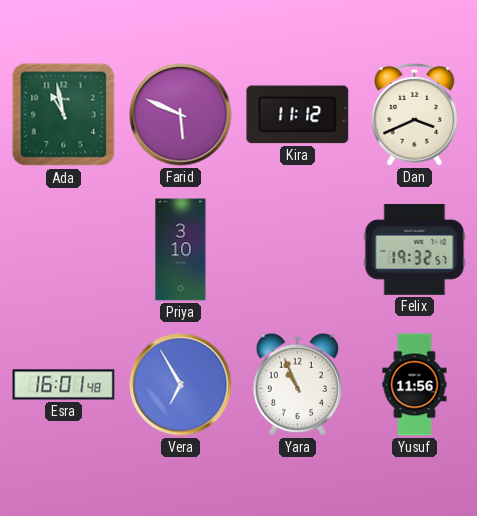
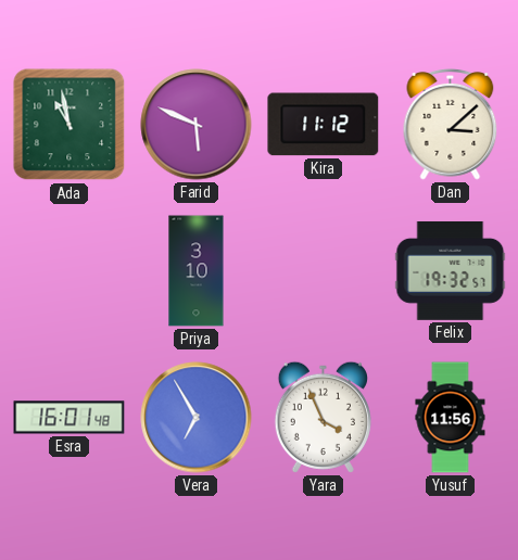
Dan: 3:41 -> 3:08
Yara: 10:56 -> 3:56
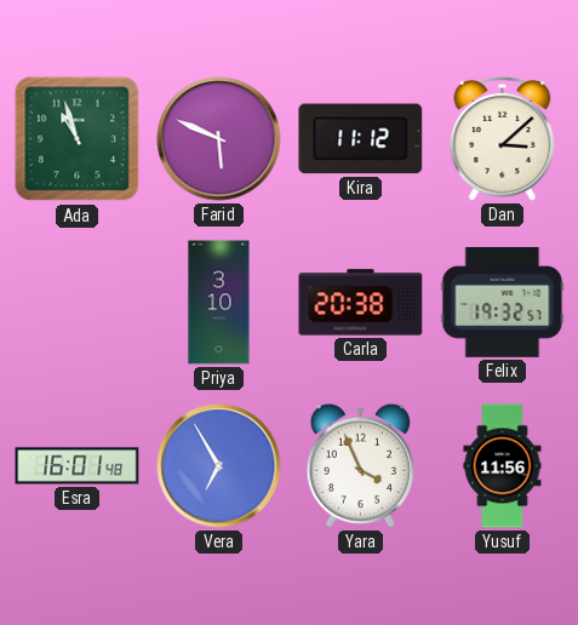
Ada: 10:58 -> 10:57
Carla: none -> 20:38
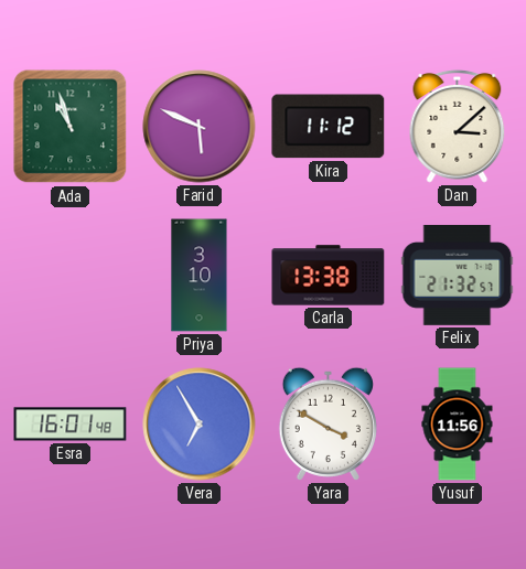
Carla: 20:38 -> 13:38
Felix: 19:32 -> 21:32
Yara: 3:56 -> 3:50
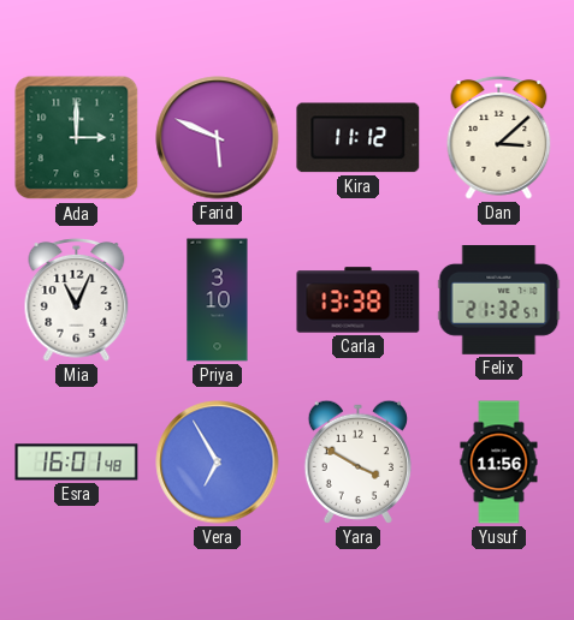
Ada: 10:57 -> 3:00
Mia: none -> 11:04
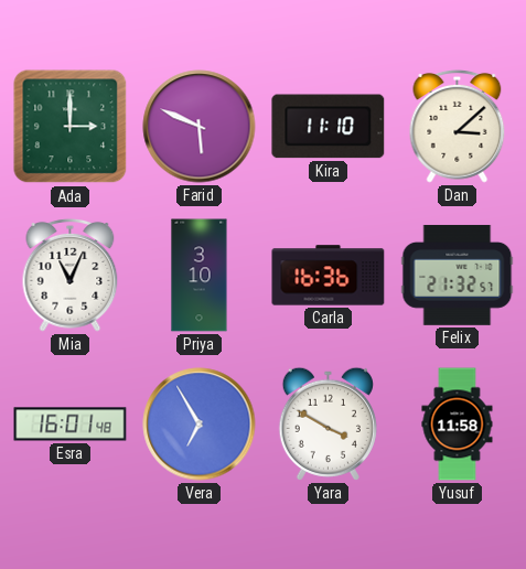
Kira: 11:12 -> 11:10
Carla: 13:38 -> 16:36
Yusuf: 11:56 -> 11:58
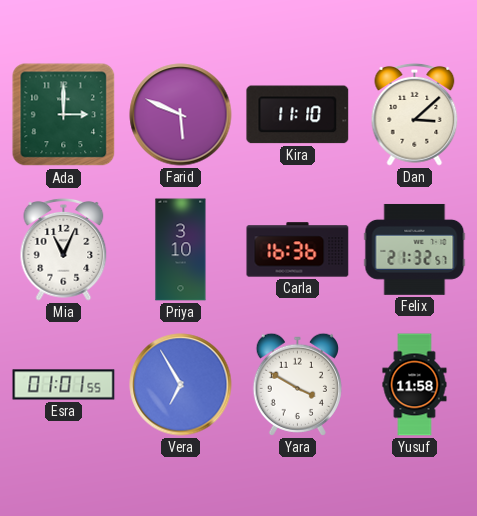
Esra: 16:01 -> 01:01
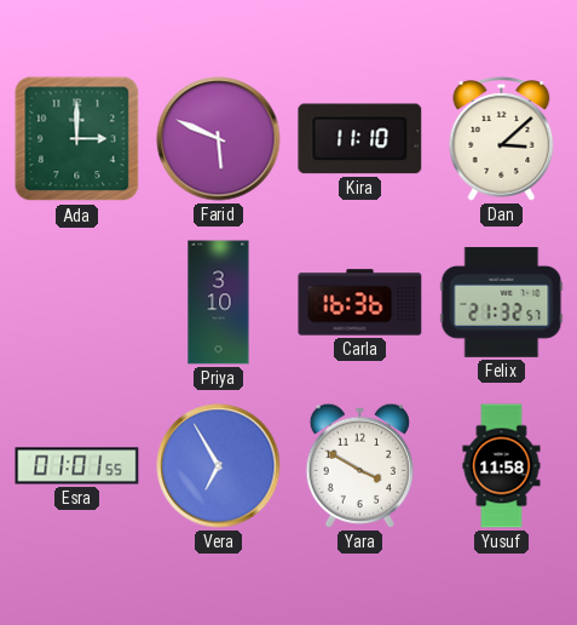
Mia: 11:04 -> none
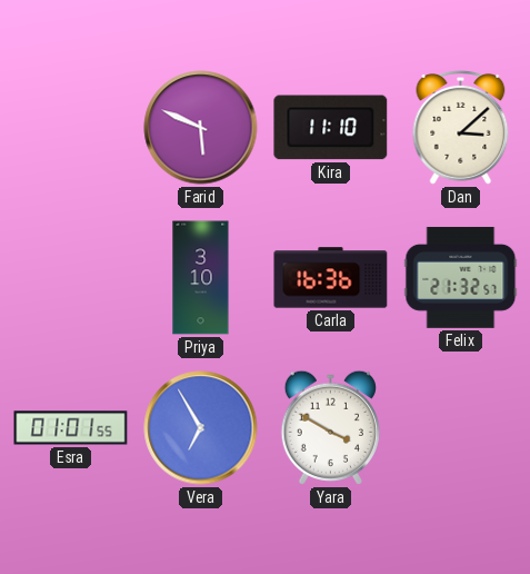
Ada: 3:00 -> none
Yusuf: 11:58 -> none
